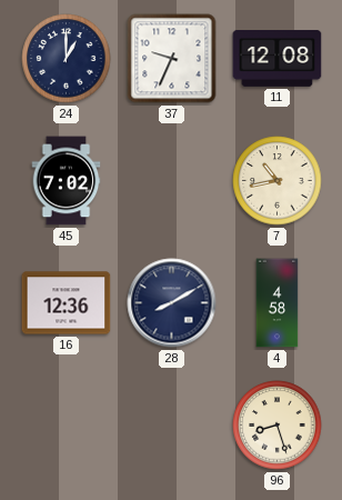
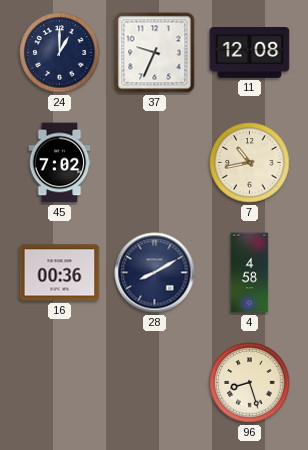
16: 12:36 -> 00:36
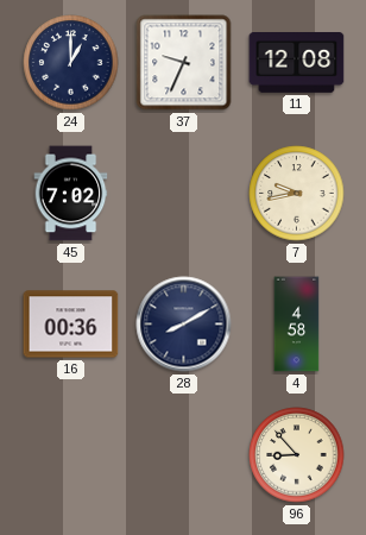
7: 10:43 -> 9:43
96: 8:27 -> 8:53
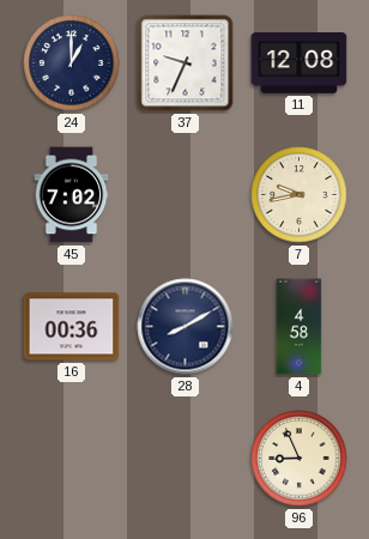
96: 8:53 -> 8:56
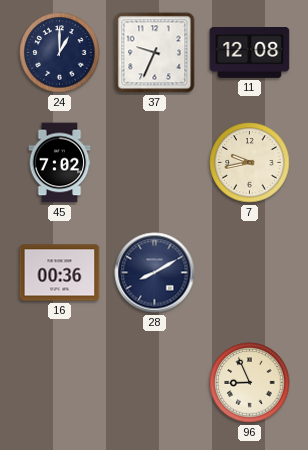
4: 4:58 -> none
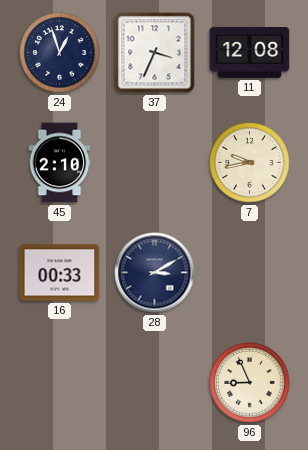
24: 1:00 -> 12:57
37: 9:34 -> 3:34
45: 7:02 -> 2:10
16: 00:36 -> 00:33
28: 8:10 -> 3:10
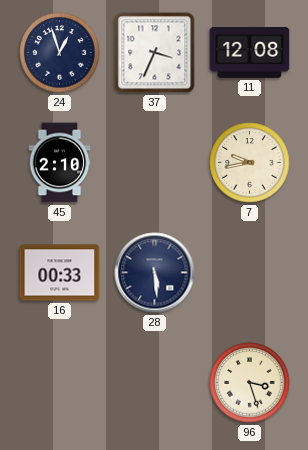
28: 3:10 -> 5:29
96: 8:56 -> 3:27
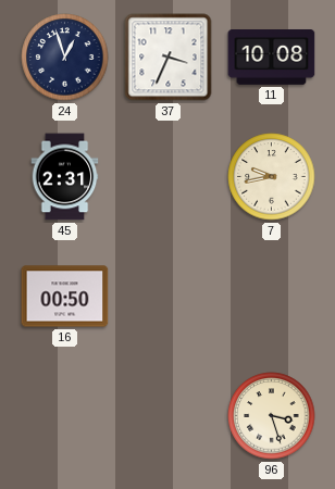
11: 12:08 -> 10:08
45: 2:10 -> 2:31
16: 00:33 -> 00:50
28: 5:29 -> none
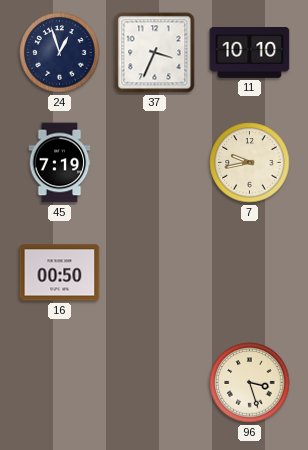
11: 10:08 -> 10:10
45: 2:31 -> 7:19
